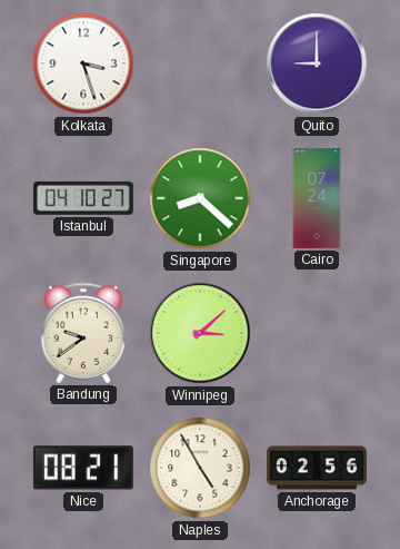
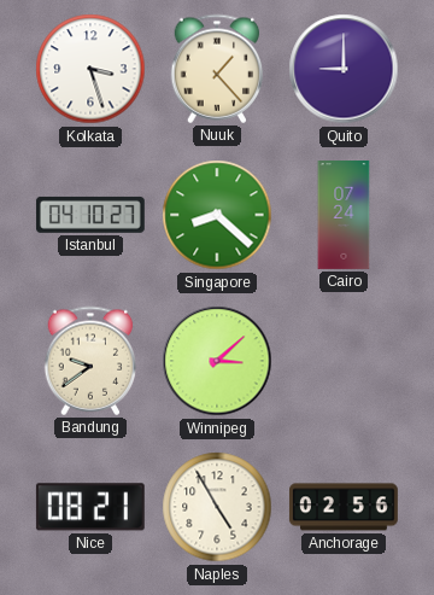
Nuuk: none -> 1:23
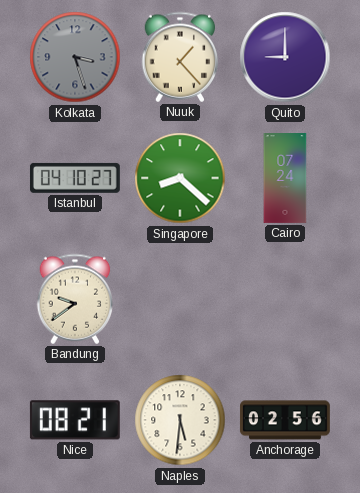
Kolkata dial: white -> grey
Winnipeg: 3:08 -> none
Naples: 4:55 -> 5:31
